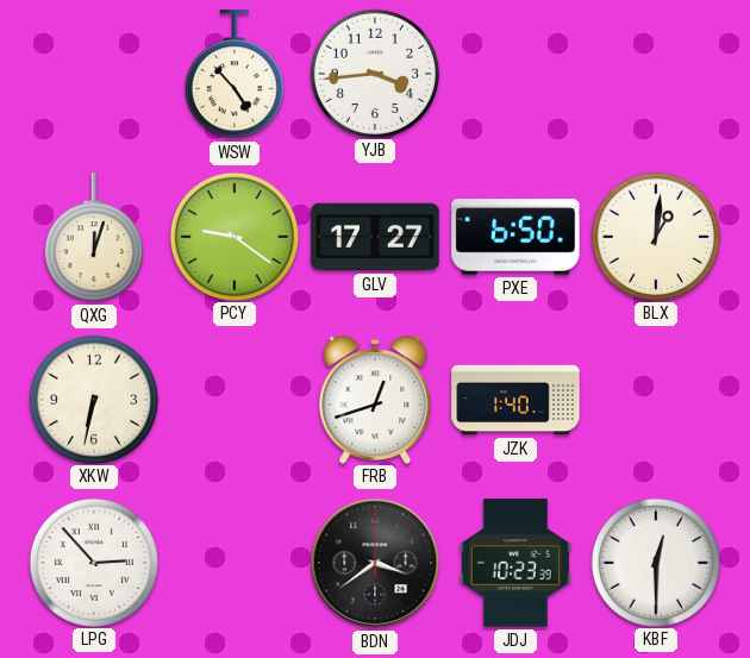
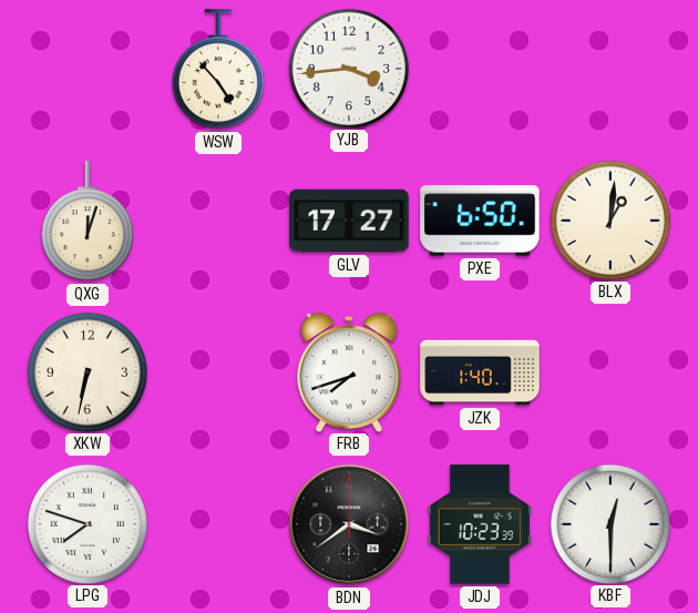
PCY: 9:21 -> none
FRB: 12:42 -> 7:42
LPG: 2:53 -> 7:48
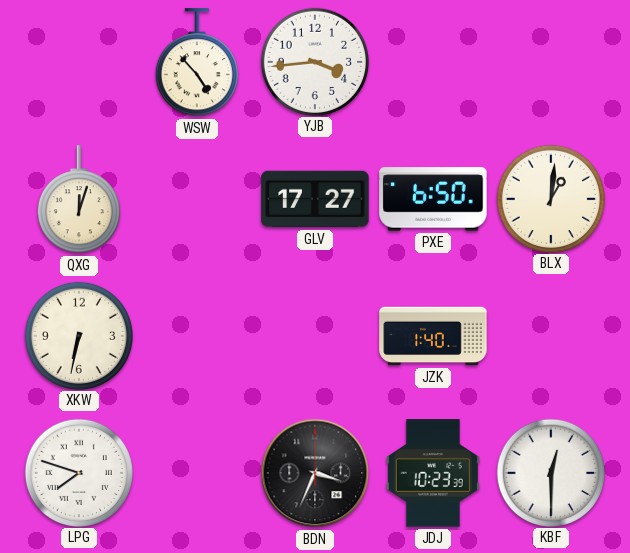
FRB: 7:42 -> none
BDN: 3:39 -> 3:34
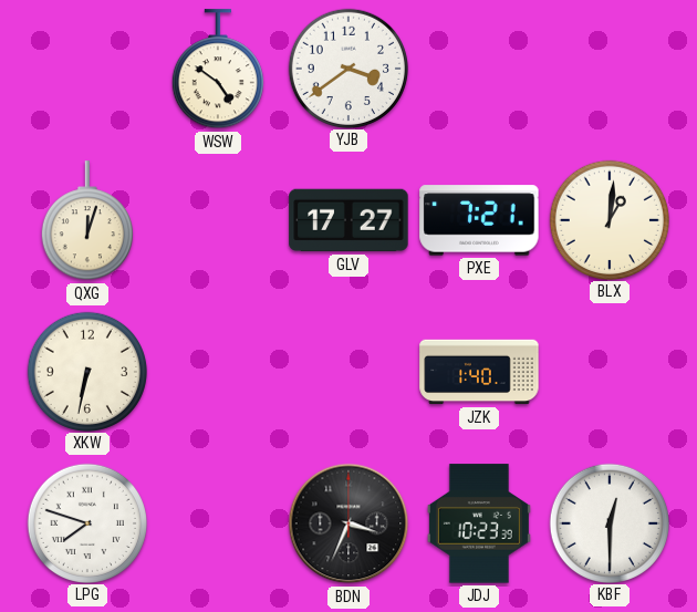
WSW: 4:53 -> 4:51
YJB: 3:44 -> 3:39
PXE: 6:50 -> 7:21
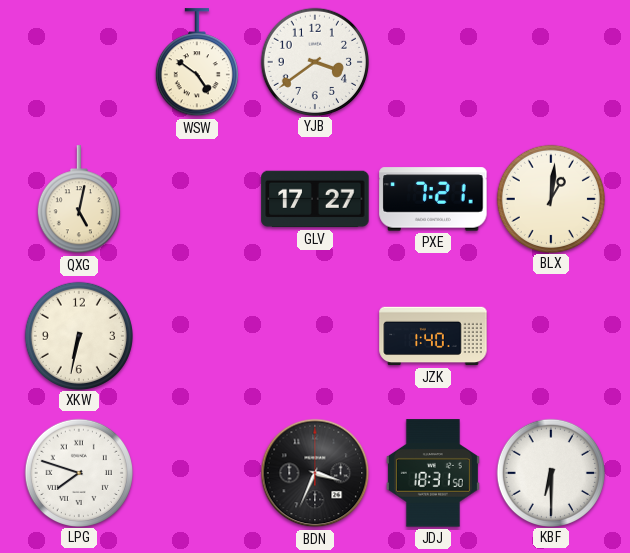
QXG: 12:03 -> 5:02
JDJ: 10:23 -> 18:31
KBF: 12:30 -> 6:30
